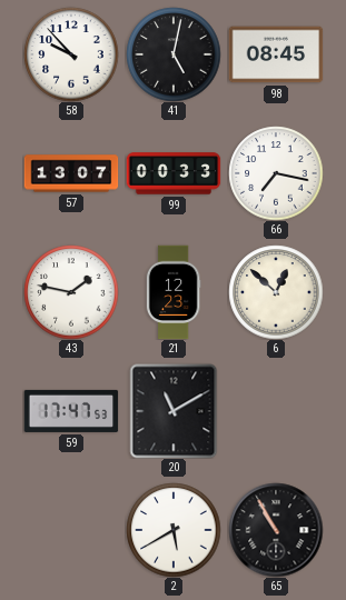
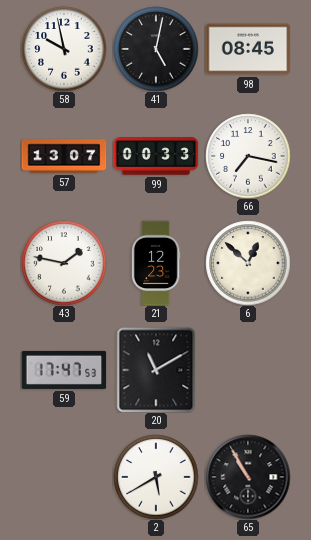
58: 9:53 -> 9:58
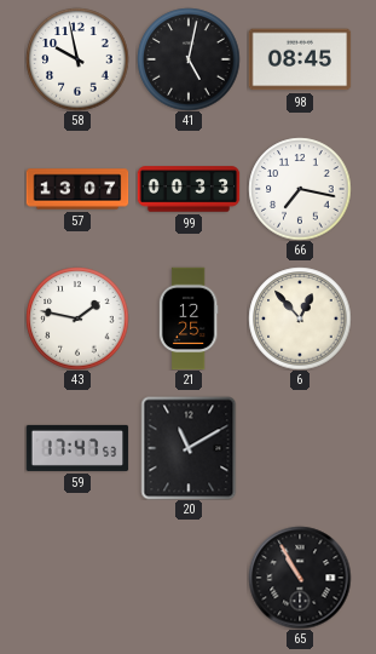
21: 12:23 -> 12:25
6: 12:52 -> 12:53
2: 5:40 -> none
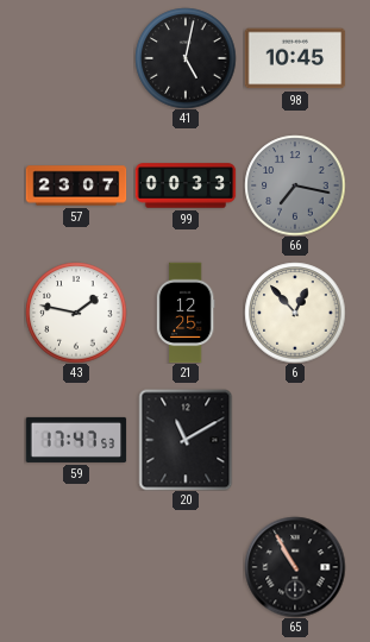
58: 9:58 -> none
98: 08:45 -> 10:45
57: 13:07 -> 23:07
66 dial: white -> grey
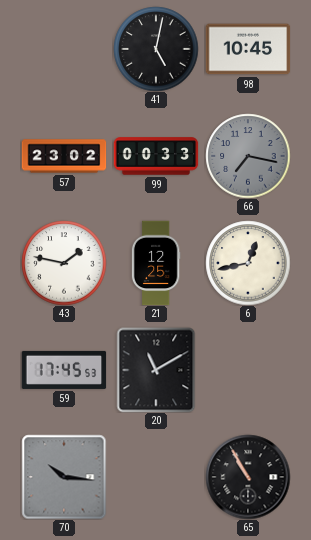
57: 23:07 -> 23:02
6: 12:53 -> 12:43
59: 17:47 -> 17:45
70: none -> 10:16
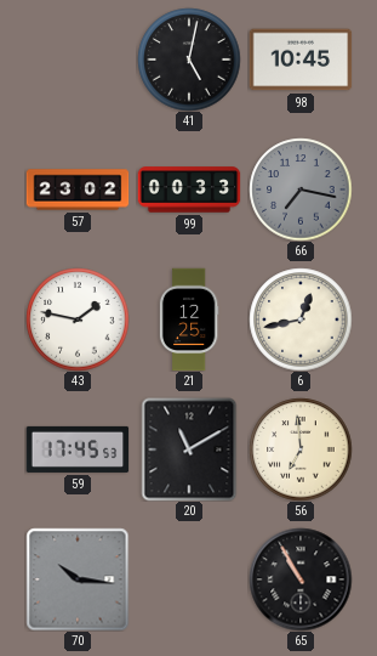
56: none -> 6:59
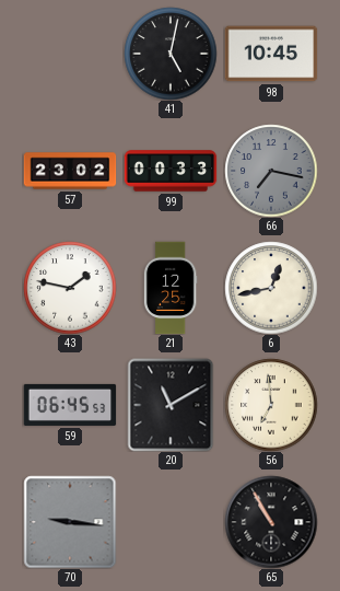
59: 17:45 -> 06:45
70: 10:16 -> 9:16
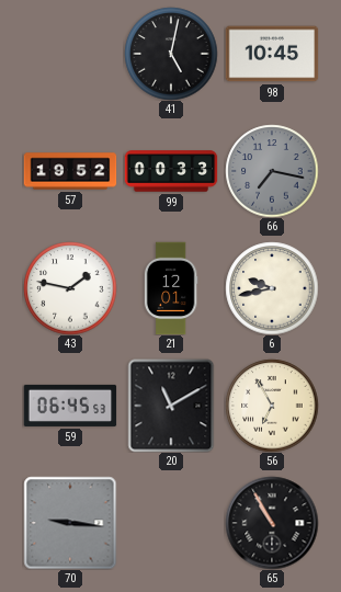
57: 23:02 -> 19:52
21: 12:25 -> 12:01
6: 12:43 -> 9:43
56: 6:59 -> 6:55
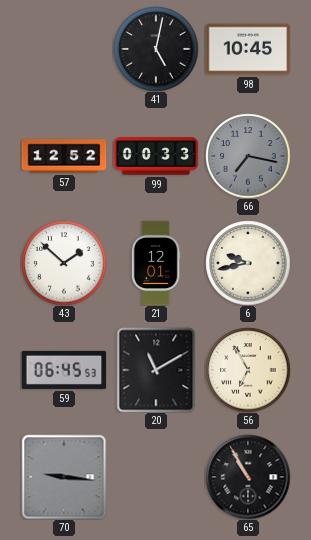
57: 19:52 -> 12:52
43: 1:47 -> 1:52
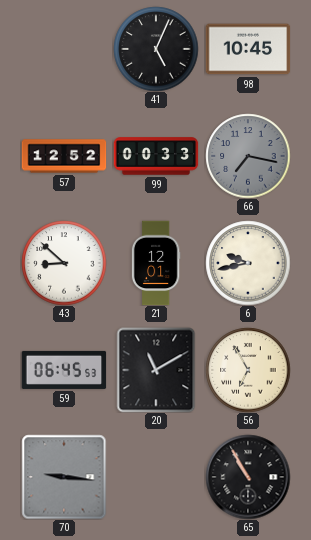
41: 5:02 -> 5:04
43: 1:52 -> 8:52
